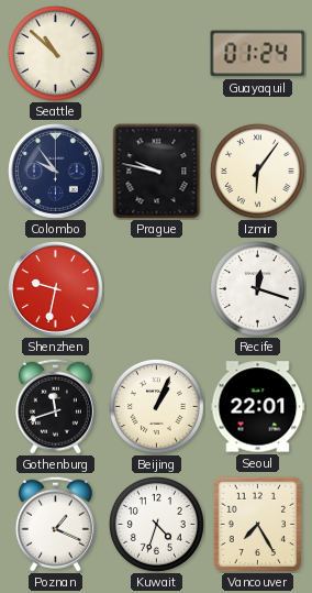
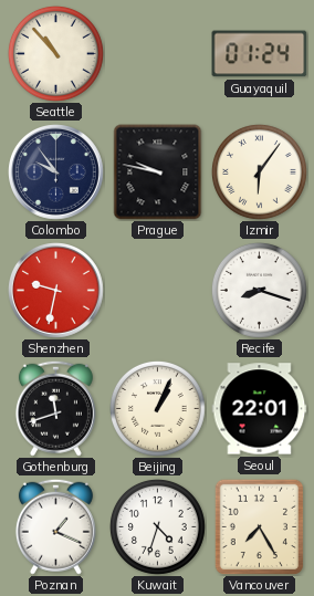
Seattle: 10:52 -> 10:53
Recife: 12:18 -> 8:18
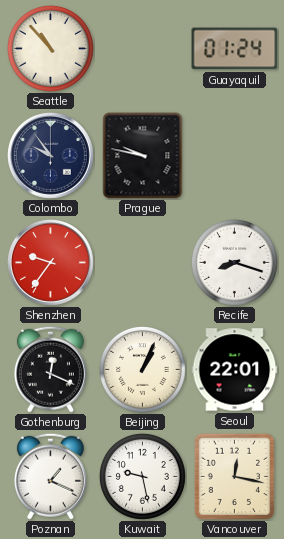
Izmir: 6:06 -> none
Shenzhen: 9:32 -> 9:36
Gothenburg: 11:42 -> 12:19
Kuwait: 4:33 -> 9:28
Vancouver: 7:25 -> 12:17
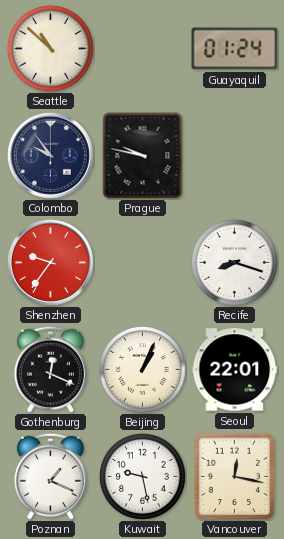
Seattle: 10:53 -> 10:52
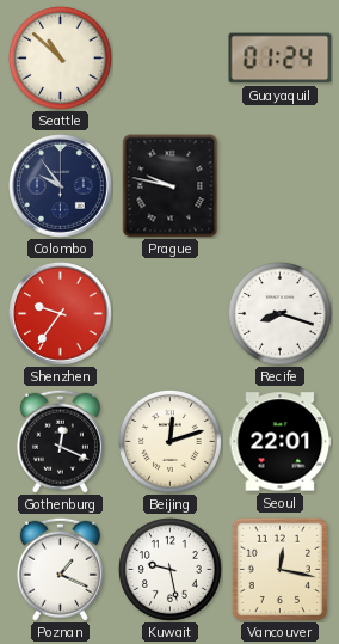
Beijing: 1:04 -> 12:12
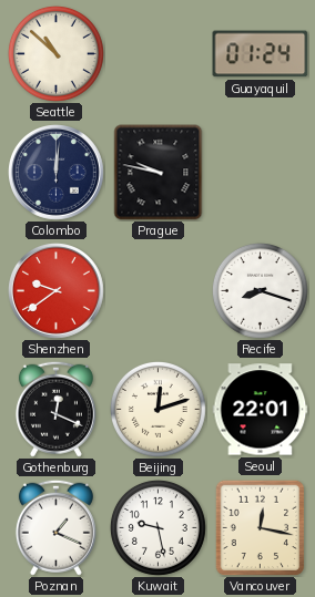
Colombo: 9:54 -> 12:01
Shenzhen: 9:36 -> 9:39
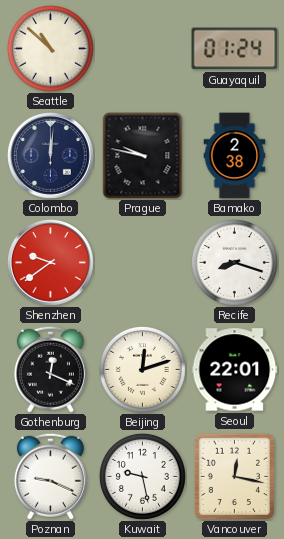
Bamako: none -> 2:38
Poznan: 1:19 -> 9:19
